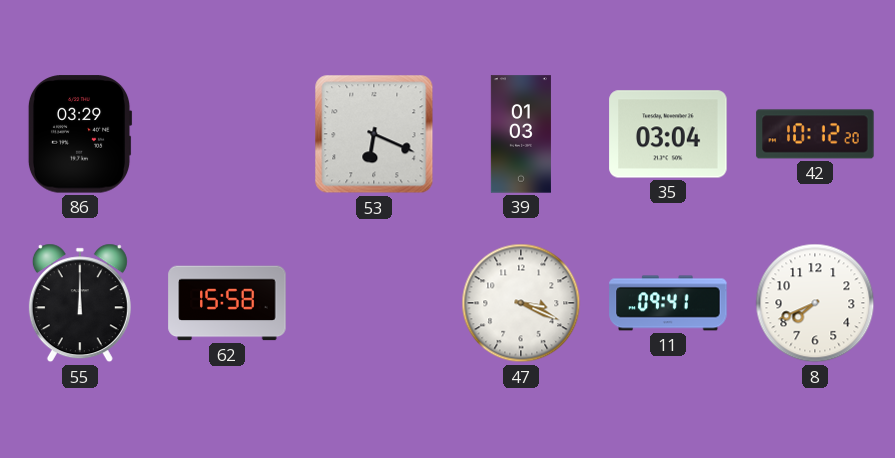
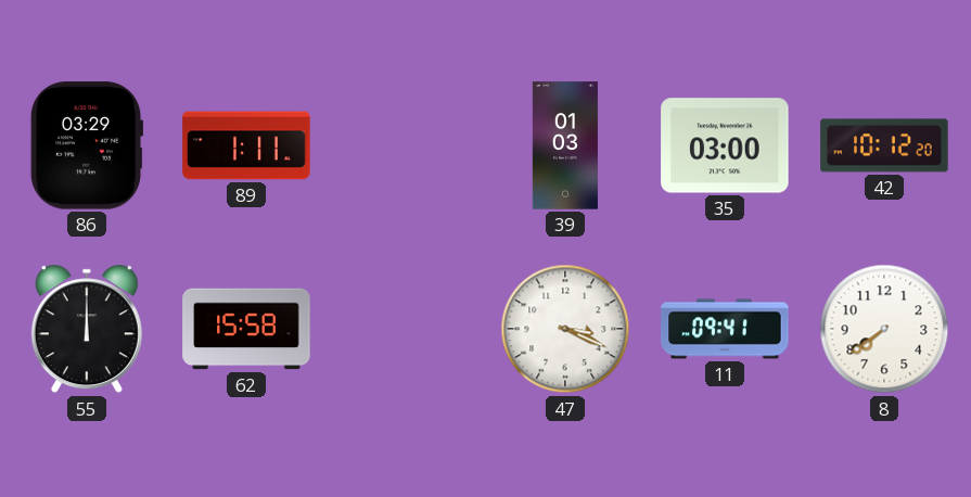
89: none -> 1:11
53: 6:19 -> none
35: 03:04 -> 03:00
8: 7:41 -> 7:39
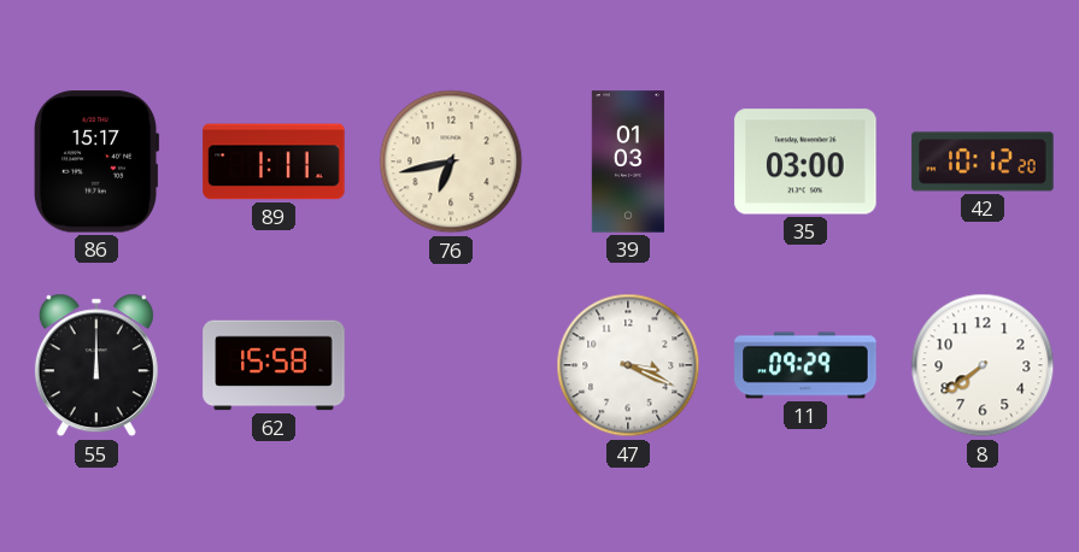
86: 03:29 -> 15:17
76: none -> 6:43
11: 09:41 -> 09:29
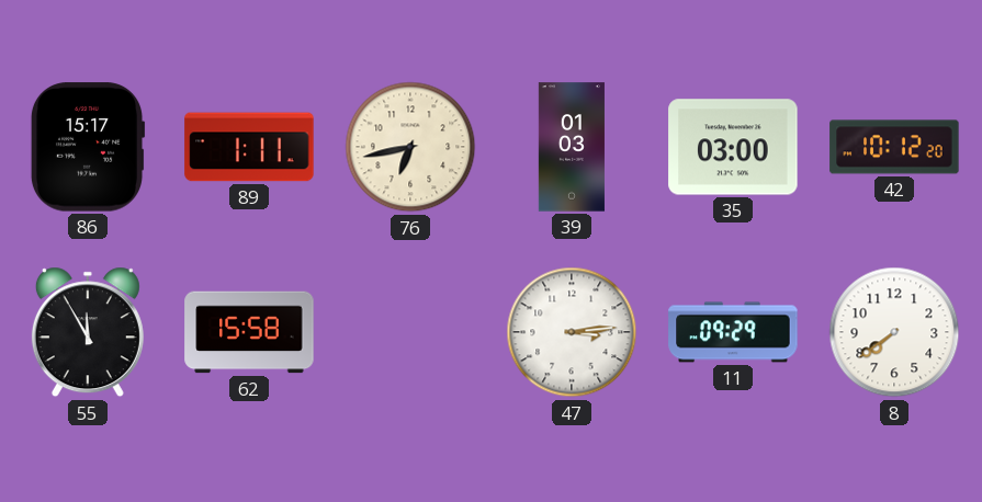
55: 12:00 -> 11:55
47: 3:19 -> 3:14
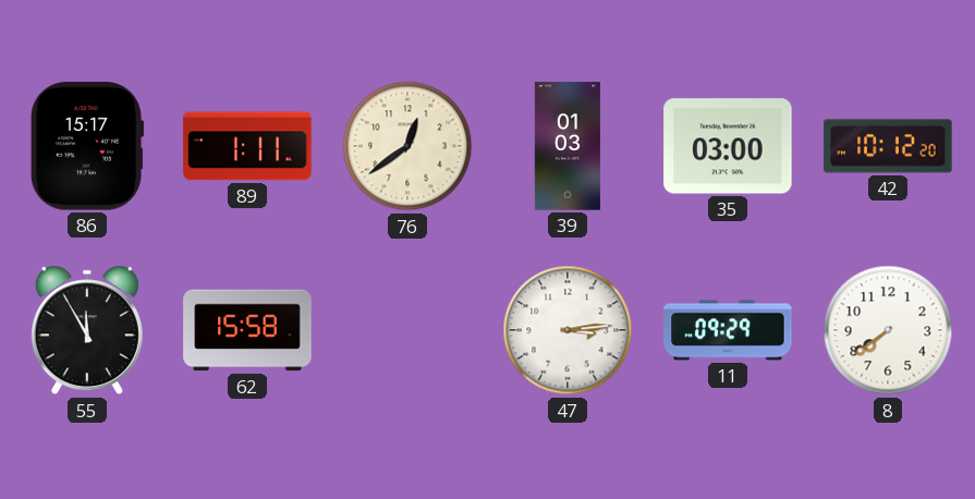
76: 6:43 -> 12:39
